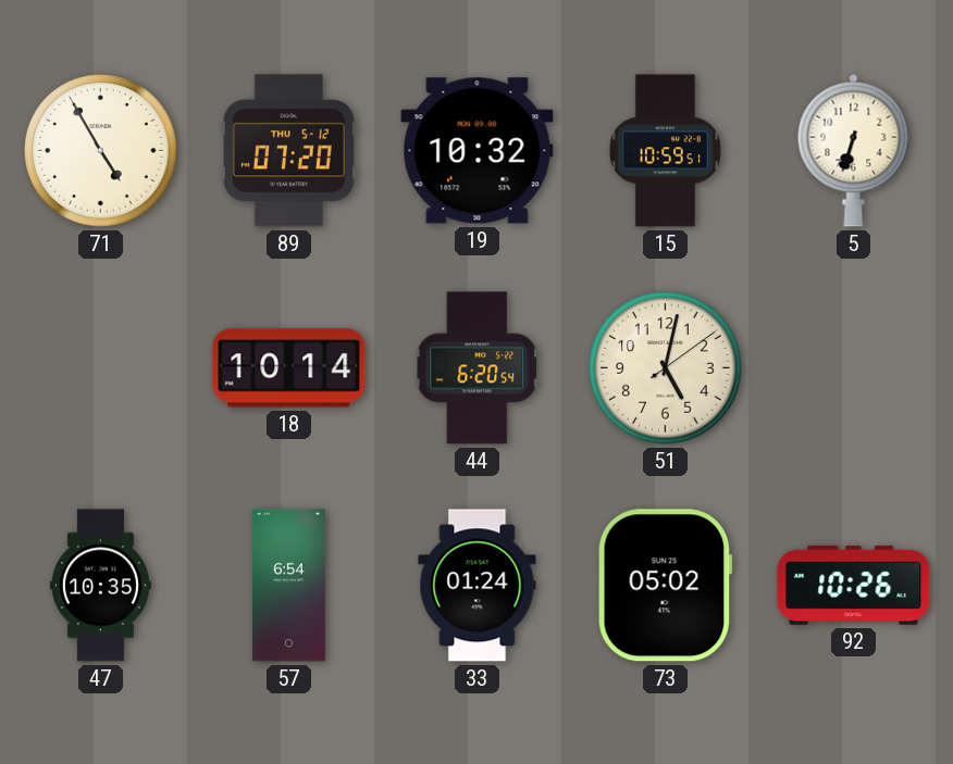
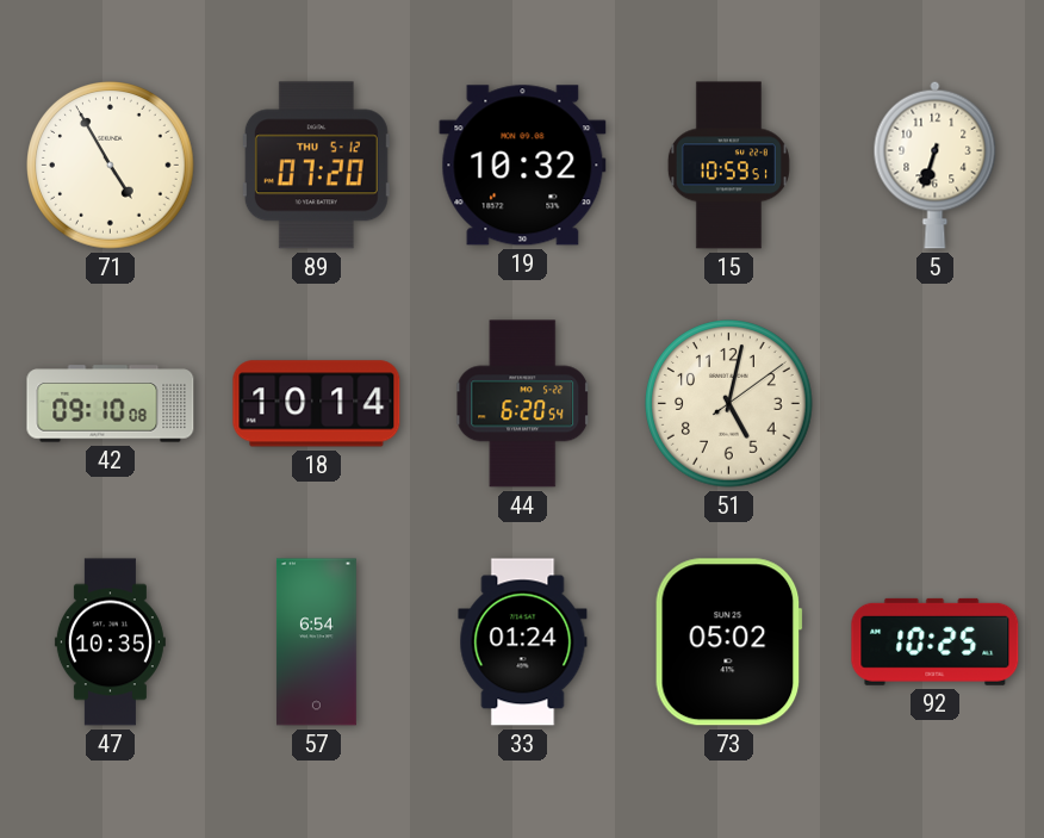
42: none -> 09:10
92: 10:26 -> 10:25
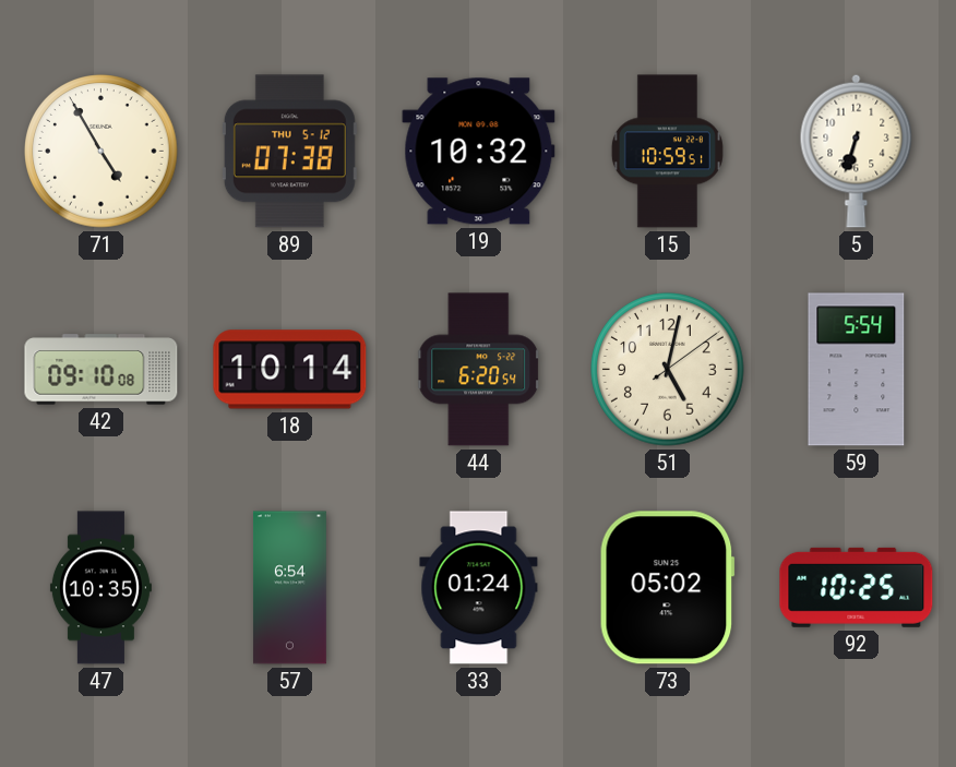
89: 07:20 -> 07:38
59: none -> 5:54
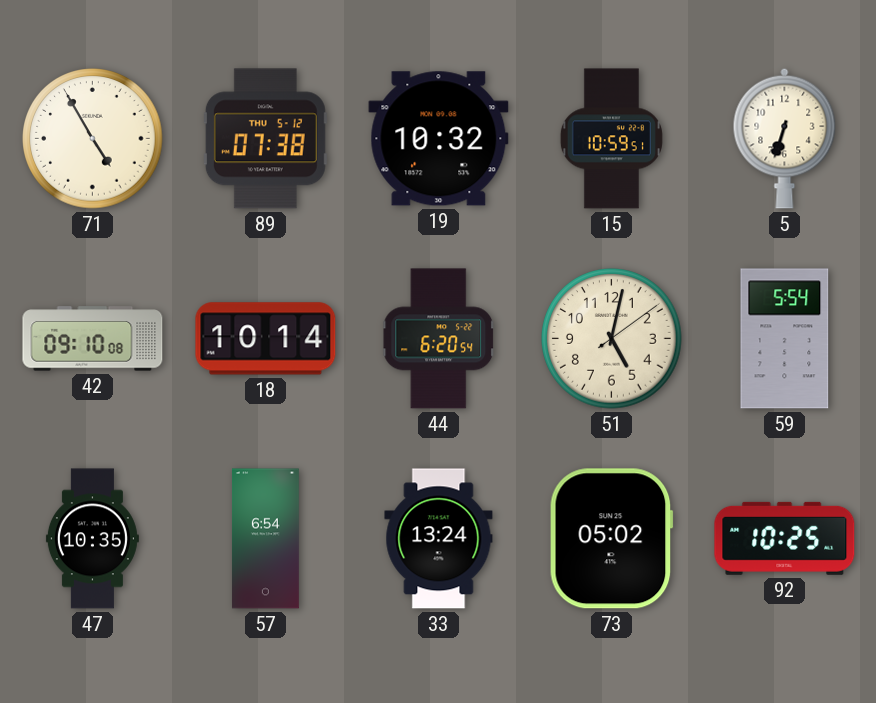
33: 01:24 -> 13:24
